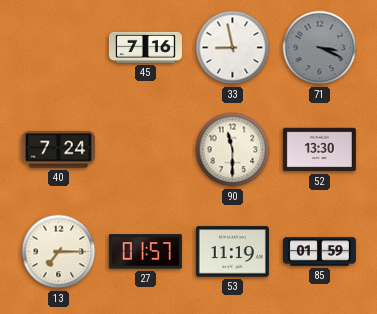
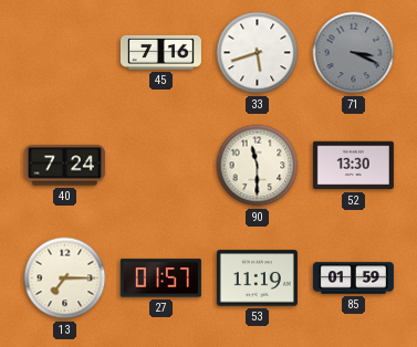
33: 8:58 -> 5:42
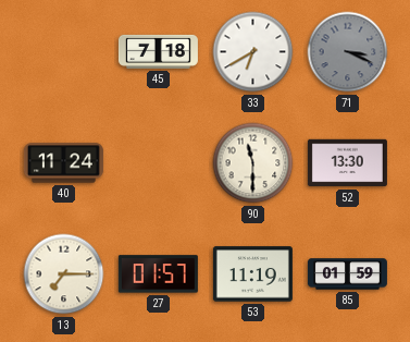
45: 7:16 -> 7:18
33: 5:42 -> 6:40
40: 7:24 -> 11:24
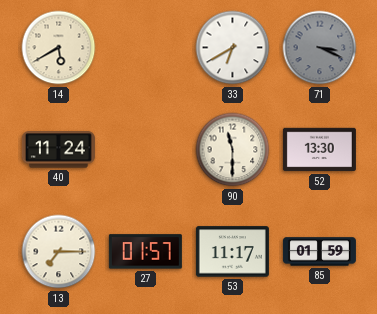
14: none -> 5:40
45: 7:18 -> none
53: 11:19 -> 11:17
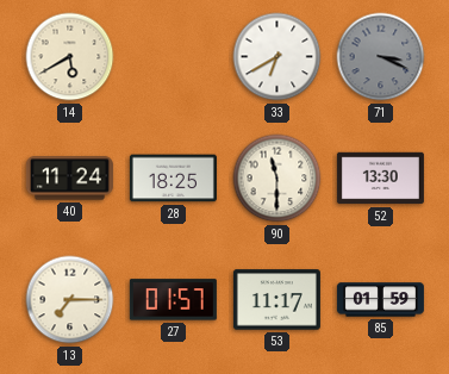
28: none -> 18:25
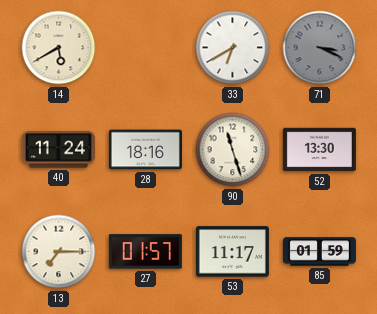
28: 18:25 -> 18:16
90: 11:30 -> 11:27
